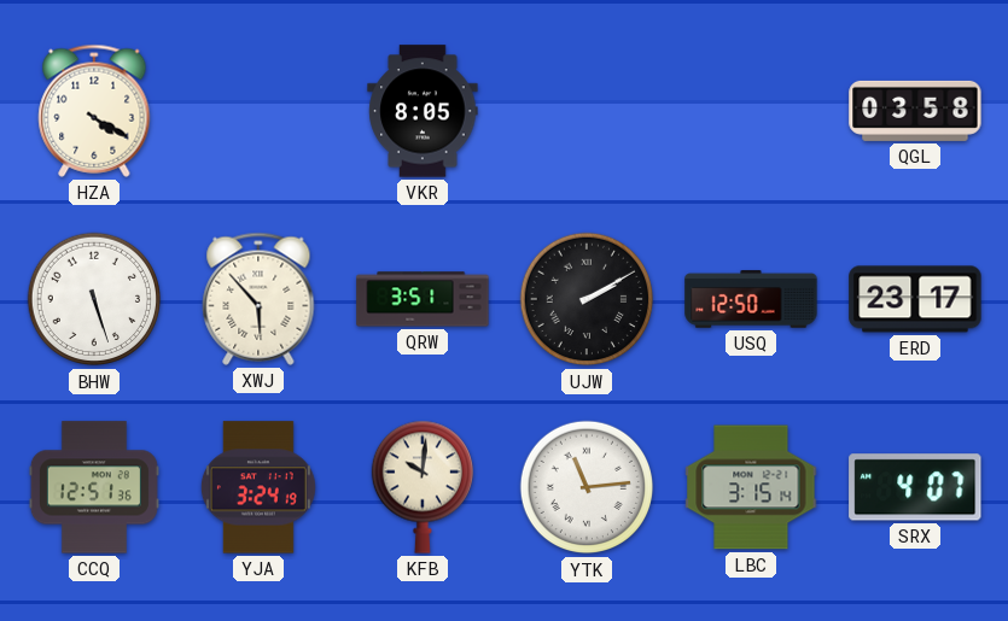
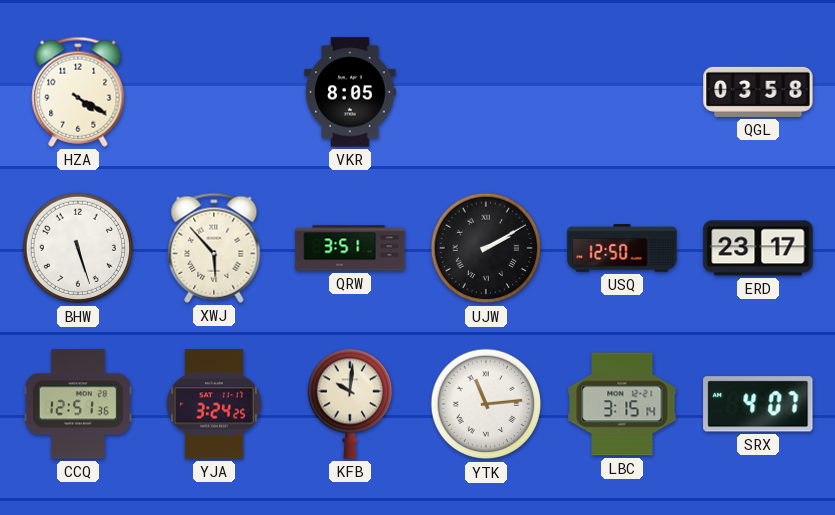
YJA: 3:24:19 -> 3:24:25
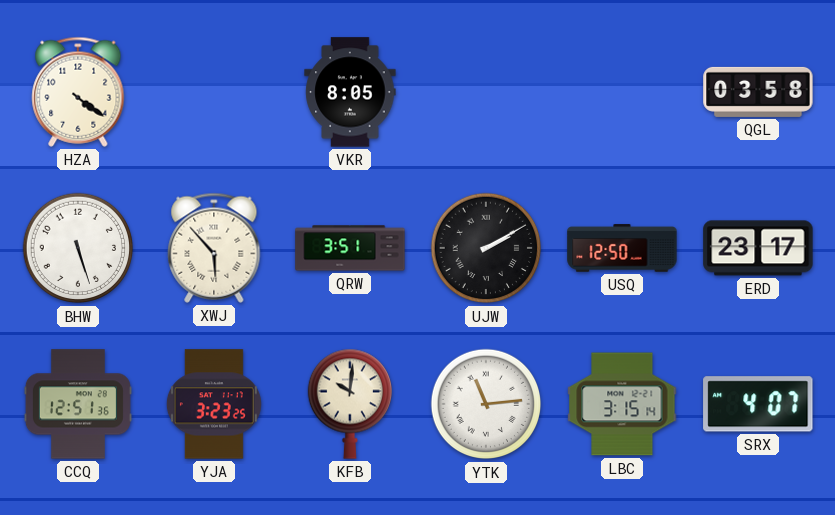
HZA: 4:20 -> 4:21
YJA: 3:24 -> 3:23
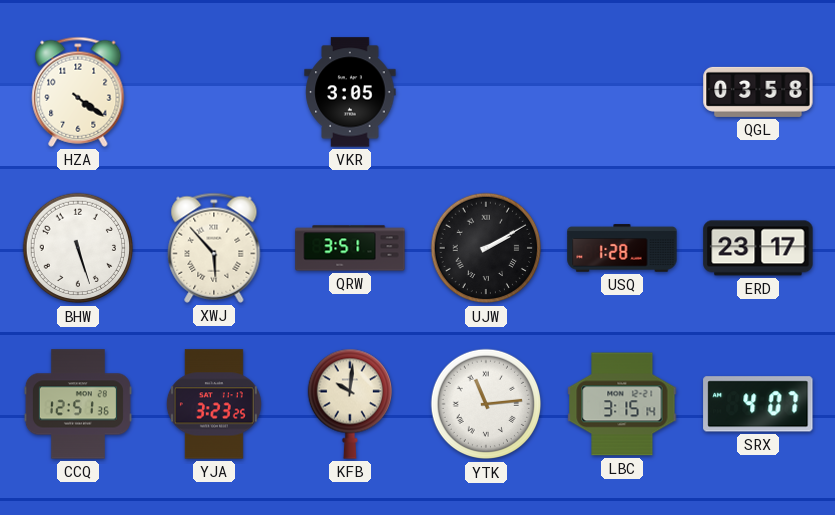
VKR: 8:05 -> 3:05
USQ: 12:50 -> 1:28
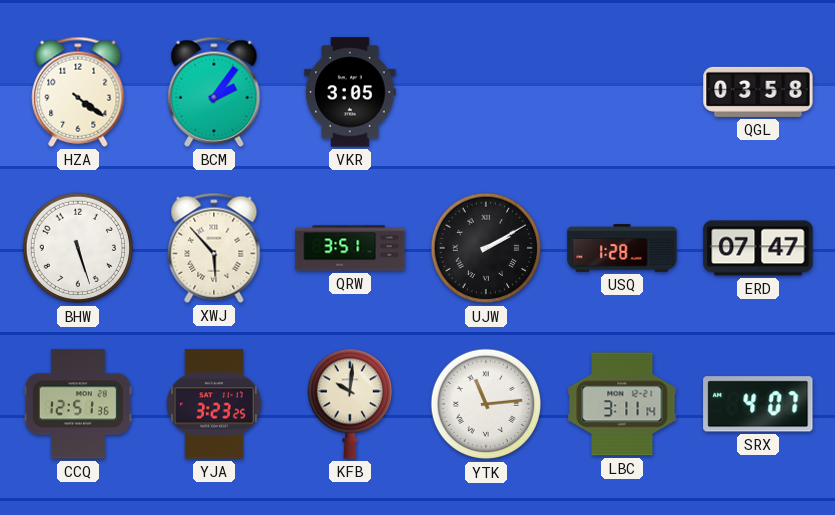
BCM: none -> 2:06
ERD: 23:17 -> 07:47
LBC: 3:15 -> 3:11
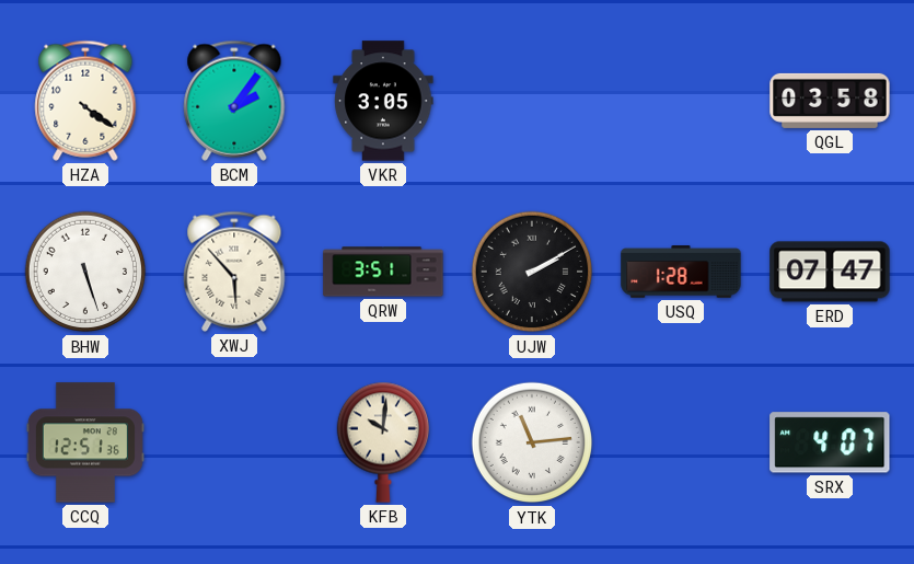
YJA: 3:23 -> none
LBC: 3:11 -> none
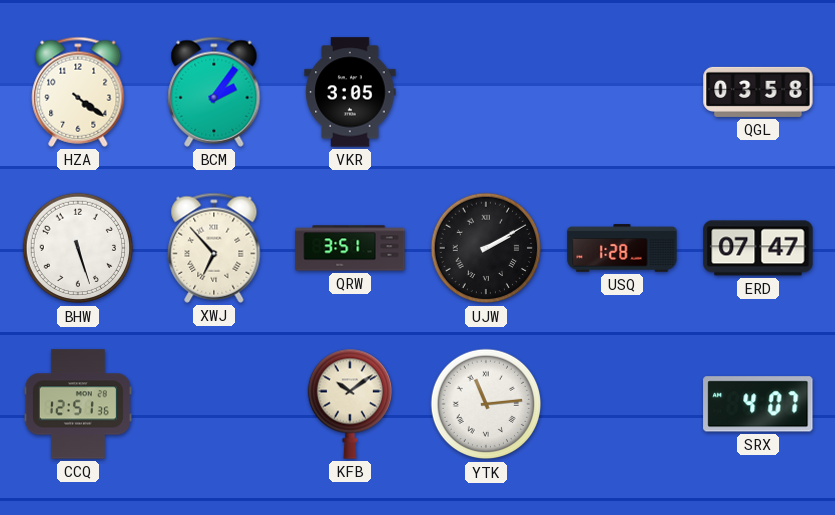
XWJ: 5:53 -> 6:53
KFB: 10:01 -> 10:09
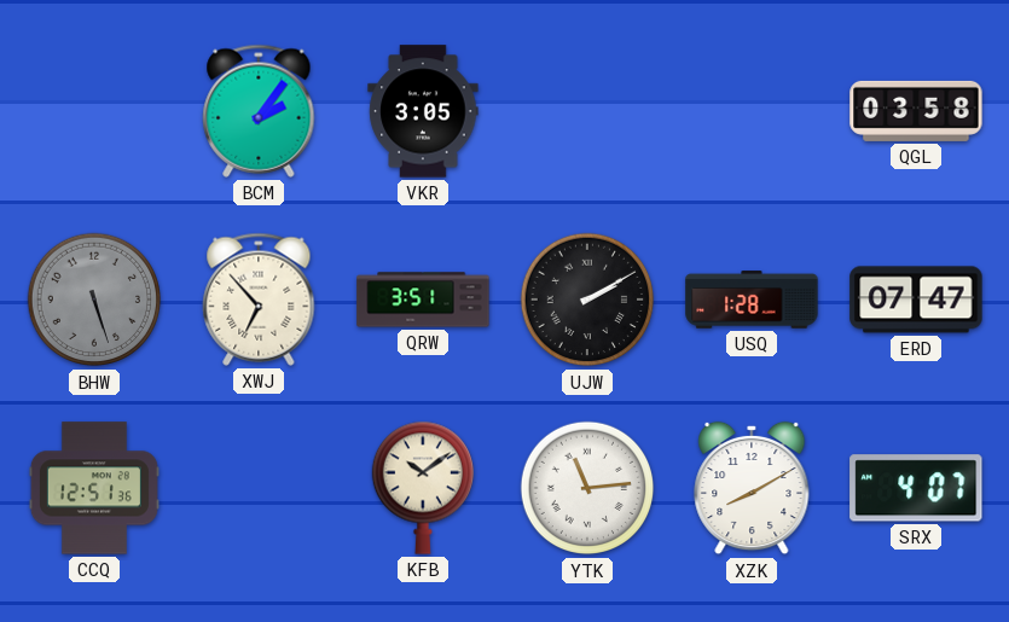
HZA: 4:21 -> none
BHW dial: white -> grey
XZK: none -> 8:10
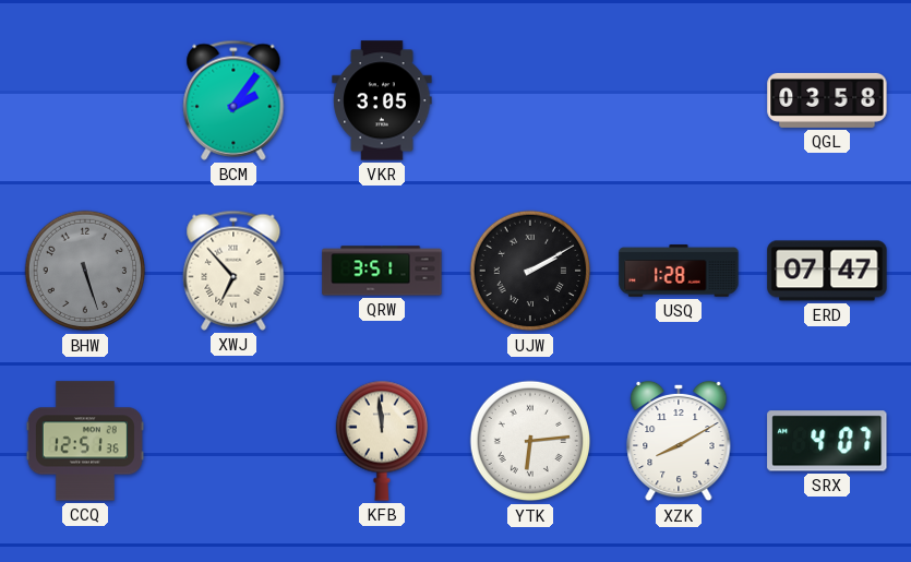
KFB: 10:09 -> 11:59
YTK: 11:14 -> 6:14
